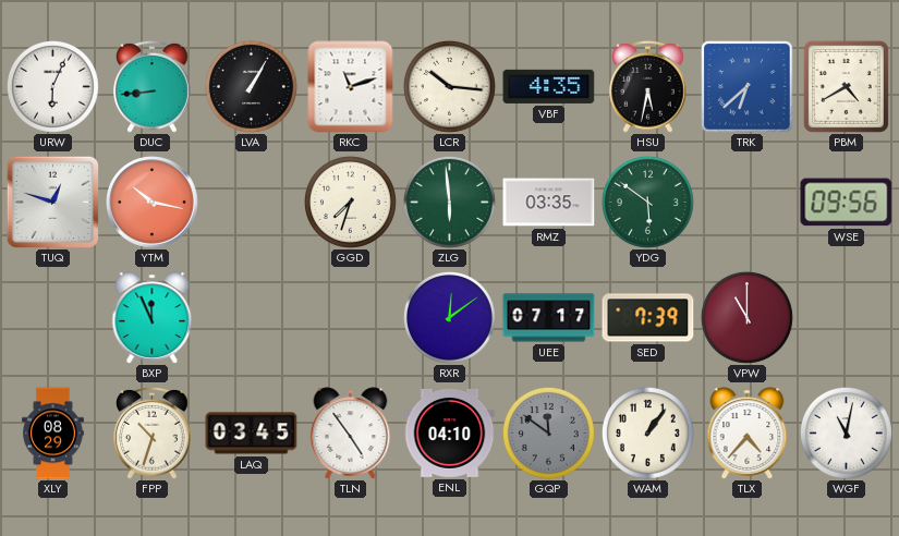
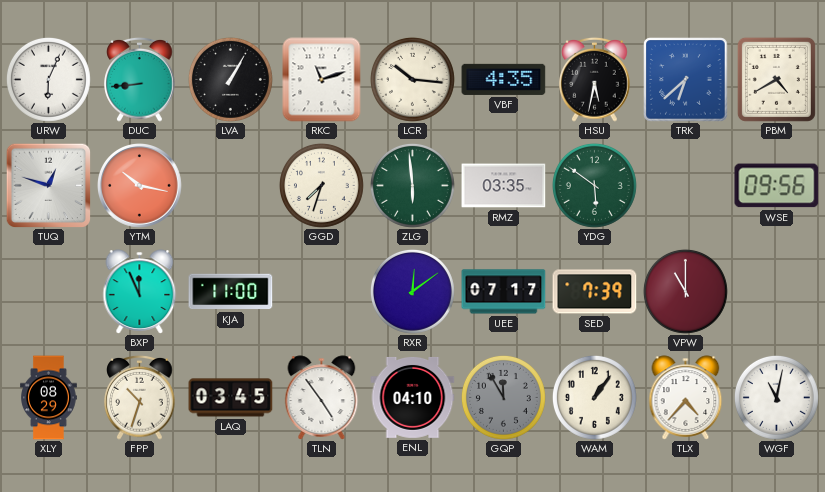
KJA: none -> 11:00
GQP: 11:51 -> 11:55
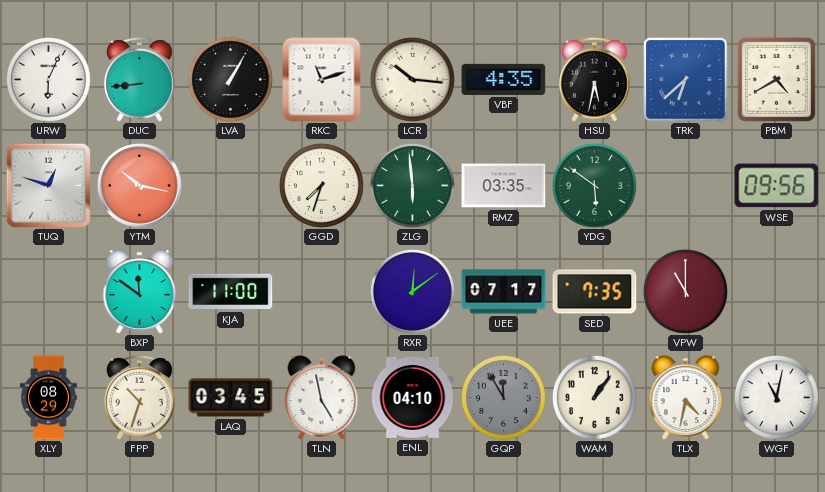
BXP: 11:56 -> 11:51
SED: 7:39 -> 7:35
TLN: 4:54 -> 4:58
TLX: 4:37 -> 4:32
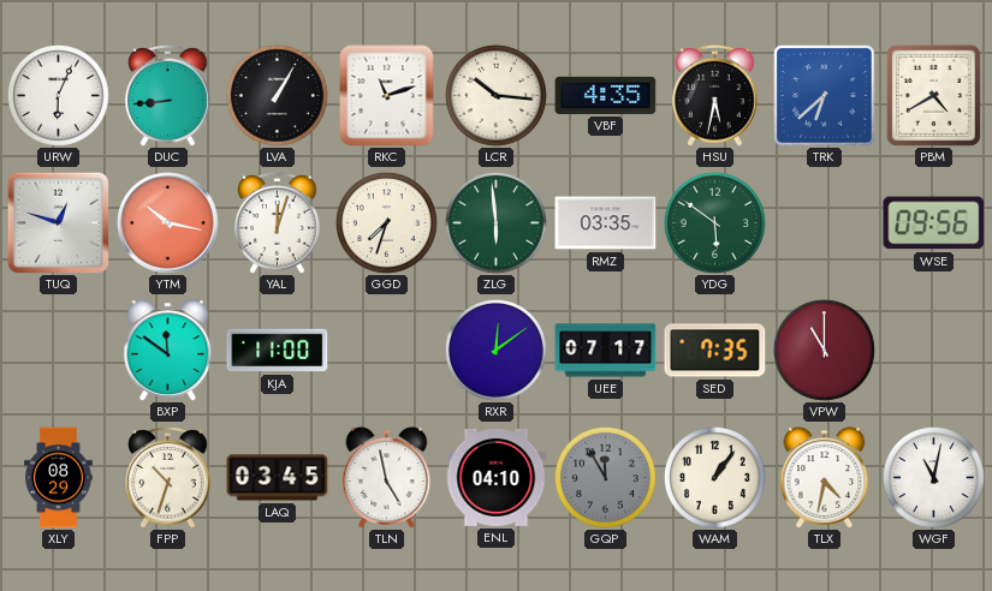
YAL: none -> 12:03
